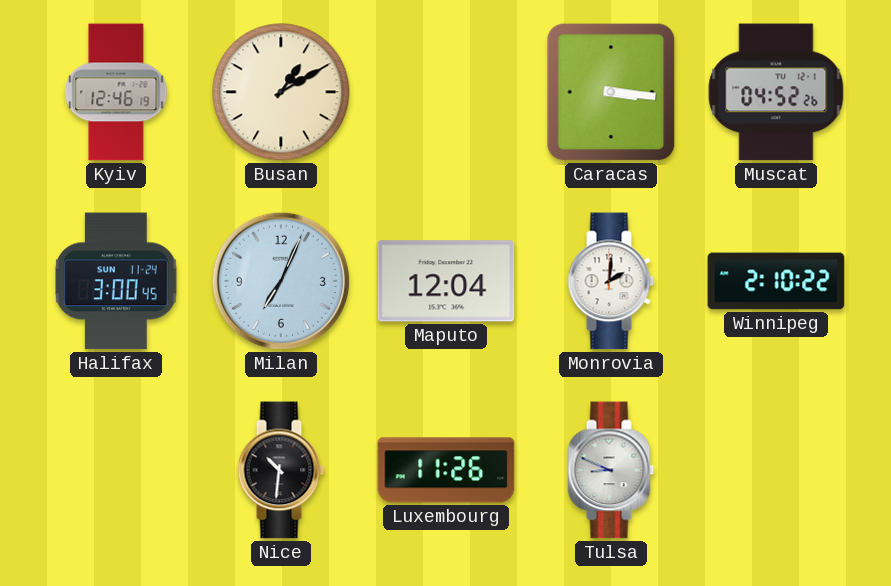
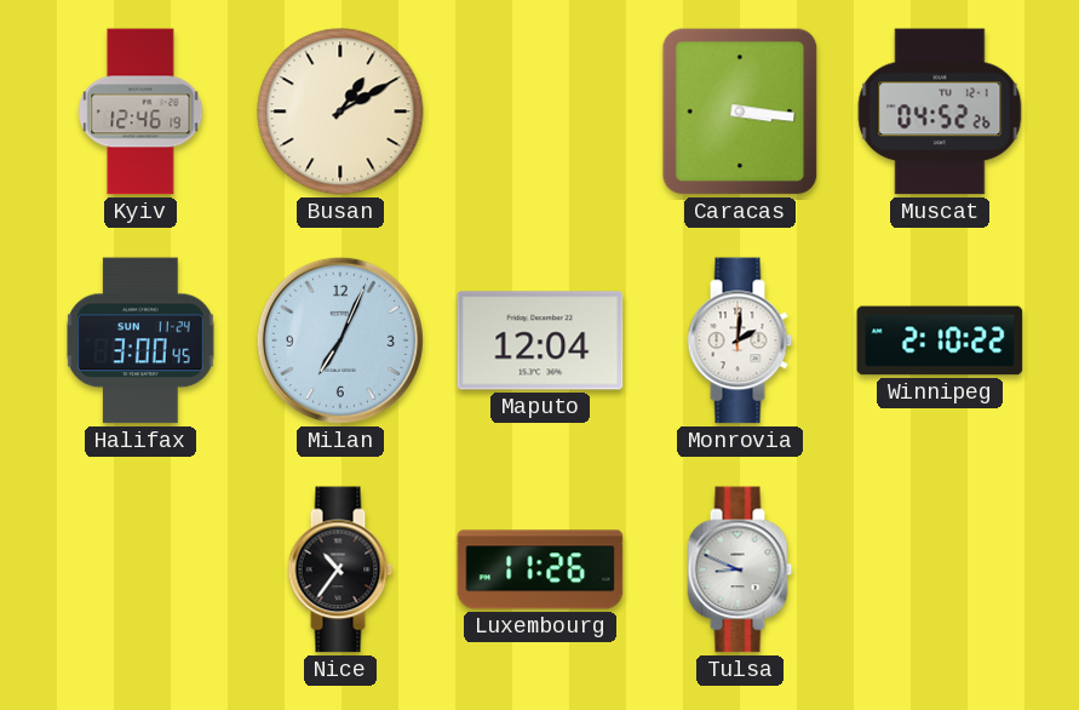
Nice: 10:31 -> 10:36
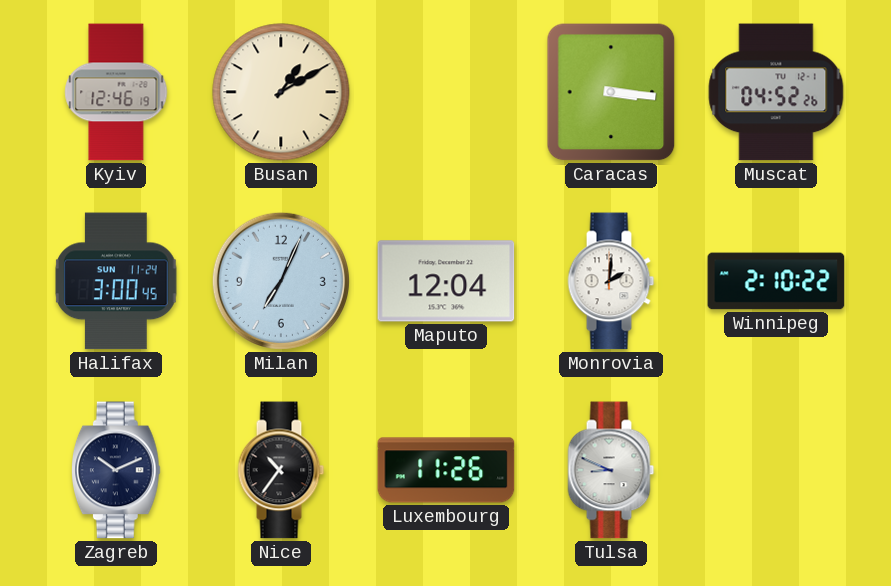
Zagreb: none -> 10:11
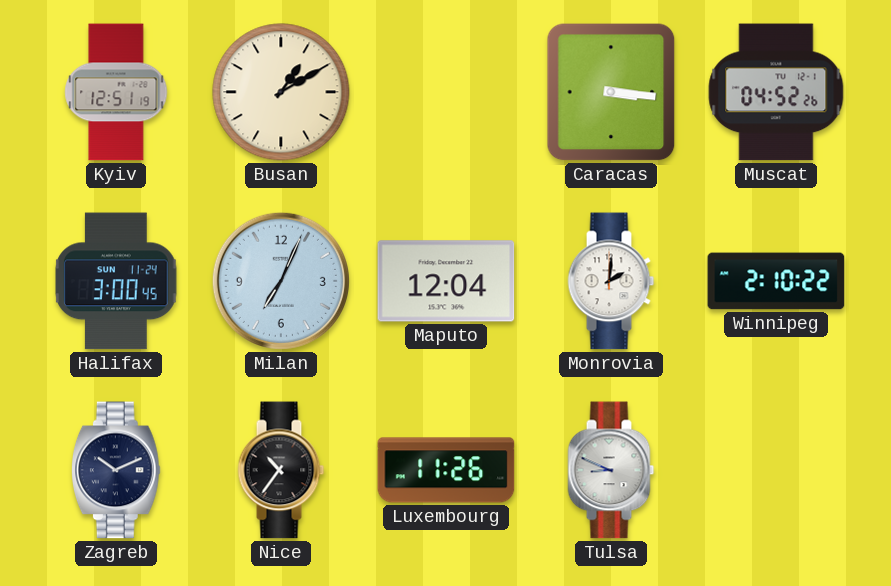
Kyiv: 12:46 -> 12:51
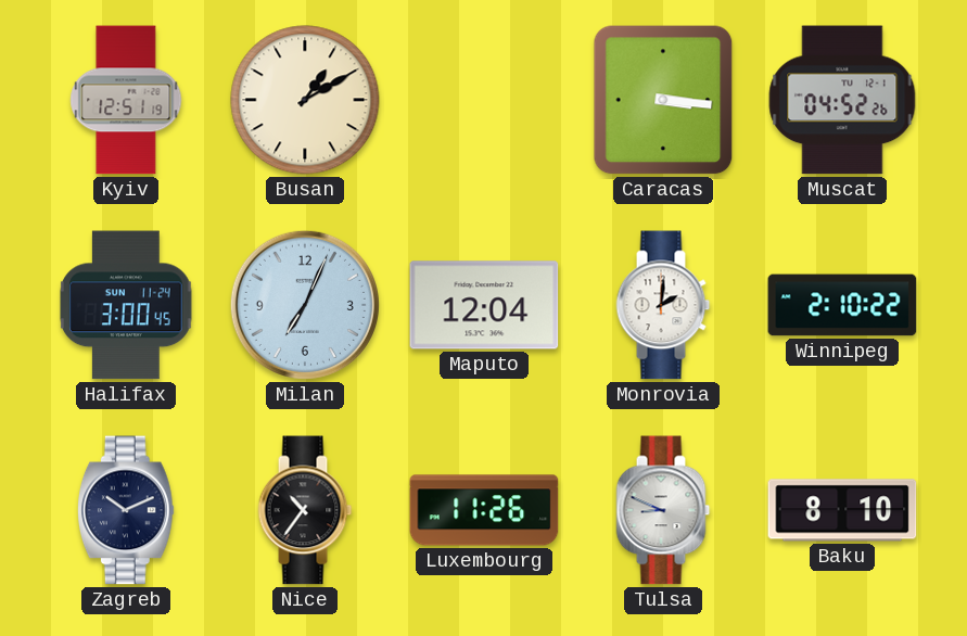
Baku: none -> 8:10
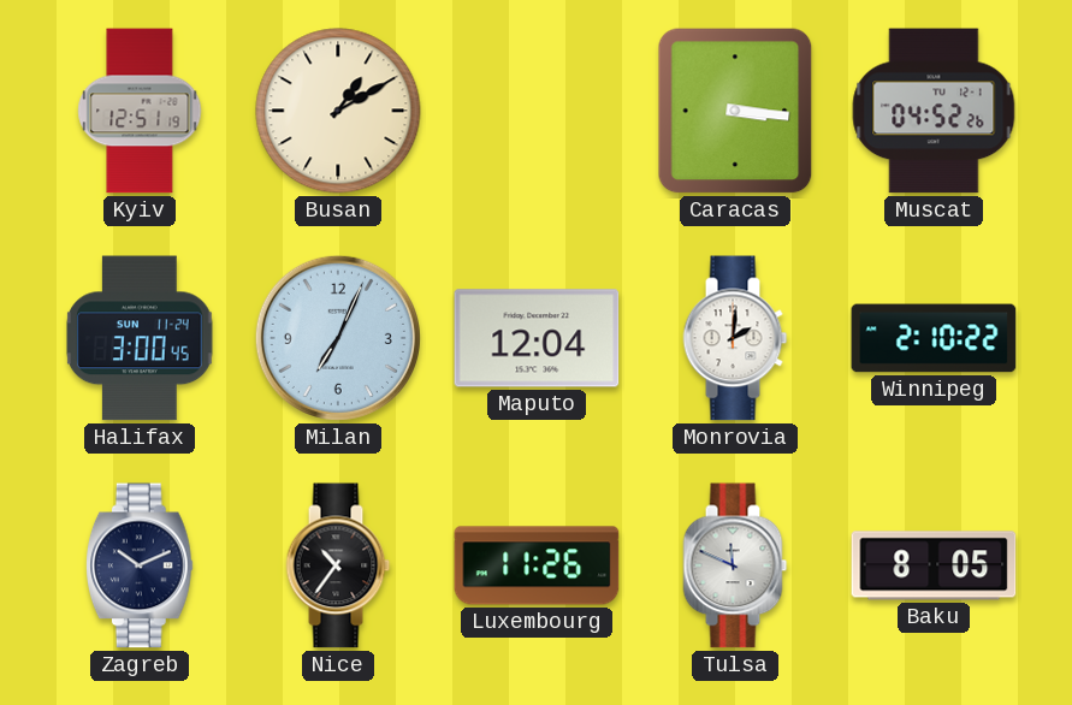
Tulsa: 8:49 -> 11:49
Baku: 8:10 -> 8:05
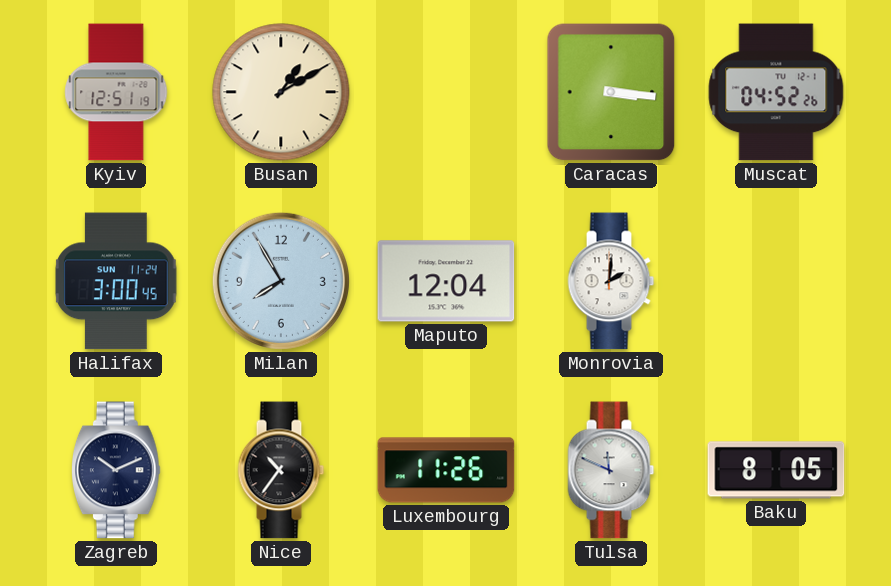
Milan: 7:04 -> 7:55
Winnipeg: 2:10 -> none
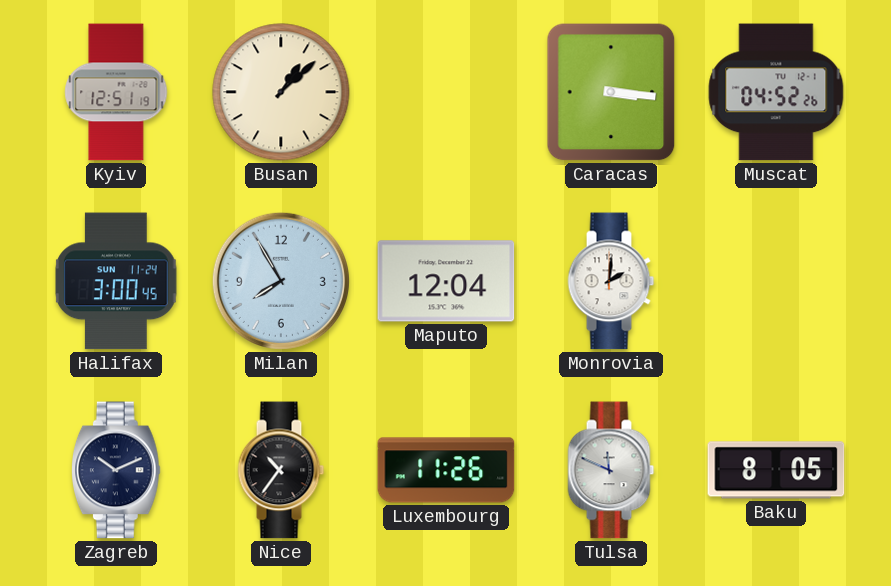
Busan: 1:10 -> 1:08
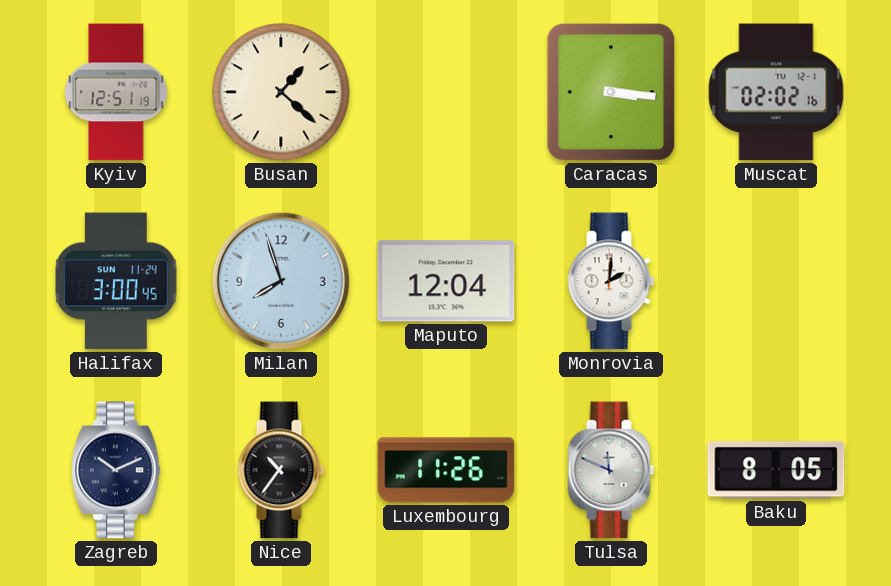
Busan: 1:08 -> 1:22
Muscat: 04:52 -> 02:02
Milan: 7:55 -> 7:57
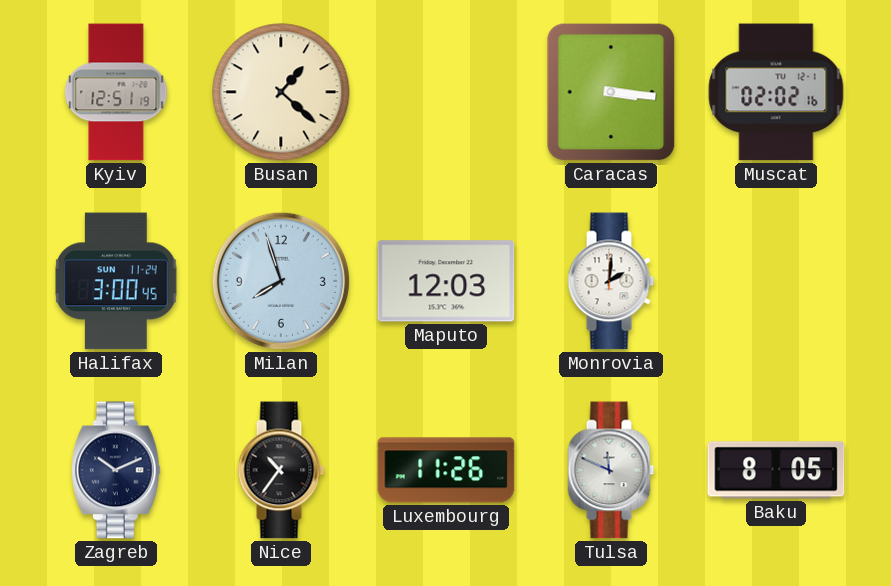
Maputo: 12:04 -> 12:03
